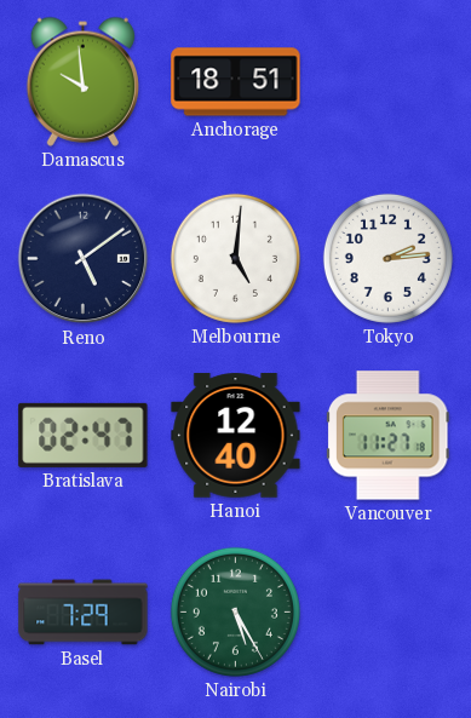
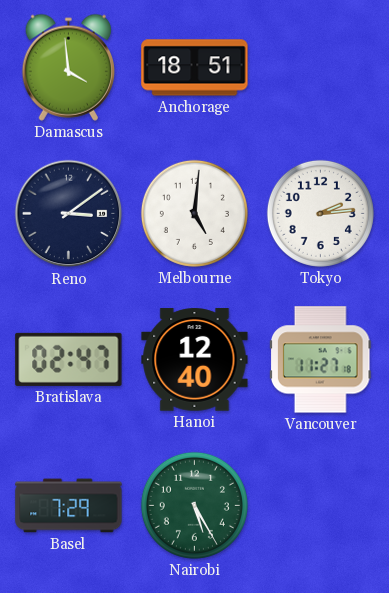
Damascus: 9:59 -> 3:59
Reno: 5:09 -> 3:09
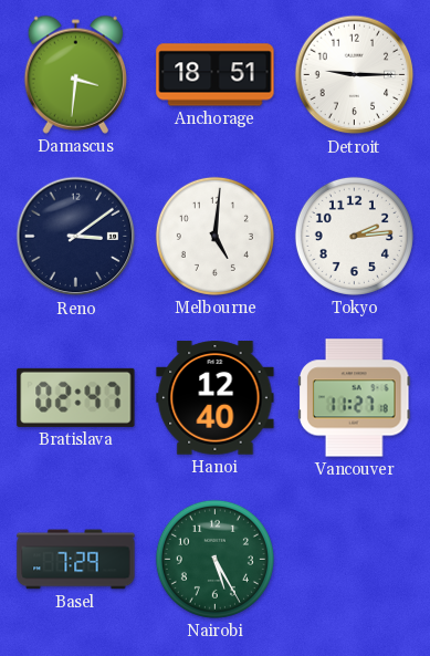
Damascus: 3:59 -> 3:31
Detroit: none -> 9:15
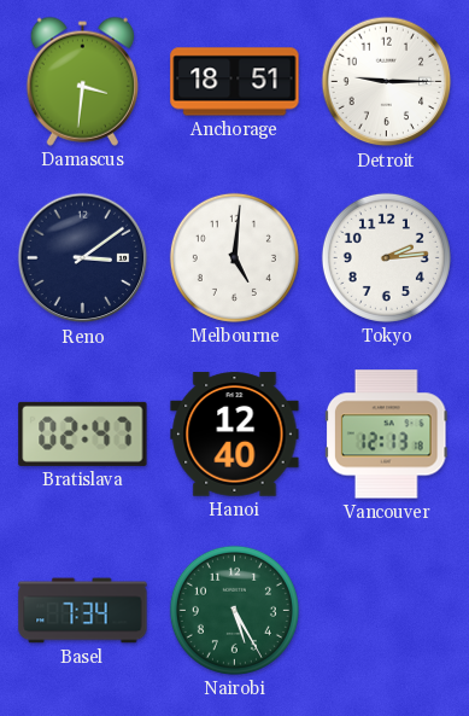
Vancouver: 11:27 -> 12:13
Basel: 7:29 -> 7:34
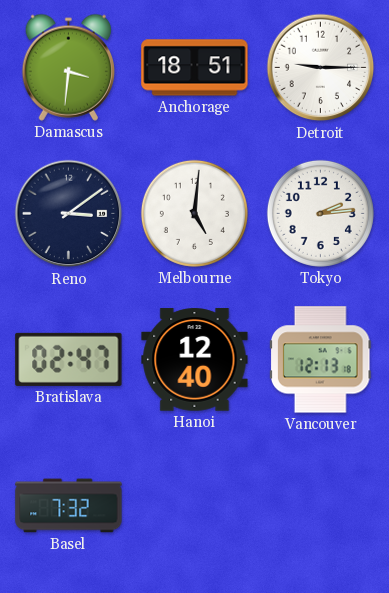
Basel: 7:34 -> 7:32
Nairobi: 5:25 -> none
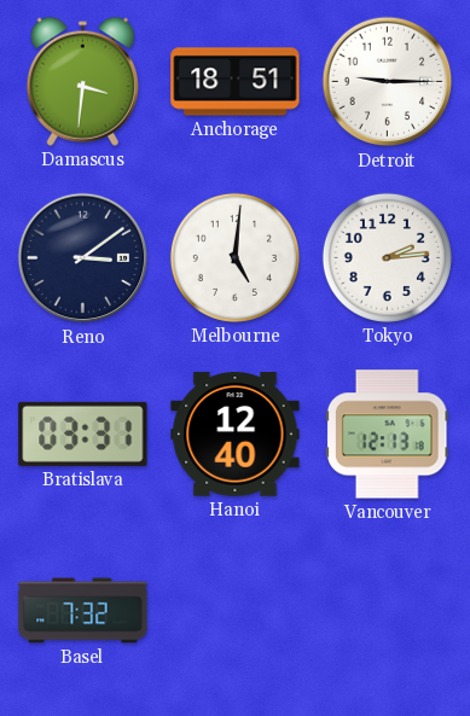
Bratislava: 02:47 -> 03:31
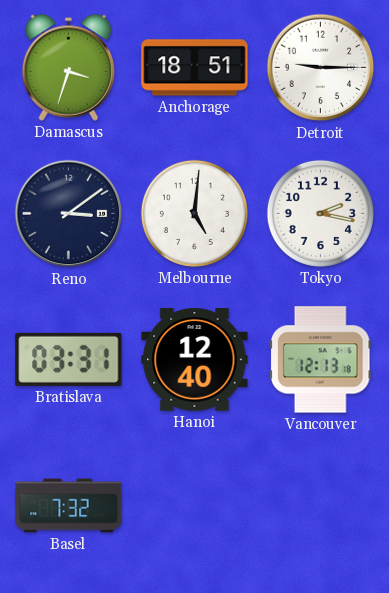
Damascus: 3:31 -> 3:33
Tokyo: 2:14 -> 2:17
